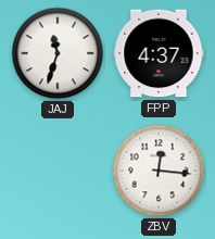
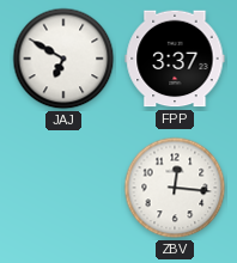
JAJ: 11:33 -> 6:50
FPP: 4:37 -> 3:37
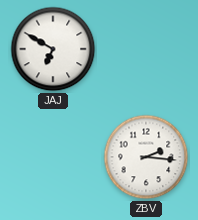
FPP: 3:37 -> none
ZBV: 12:16 -> 2:16
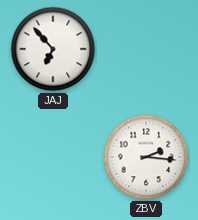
JAJ: 6:50 -> 6:53
